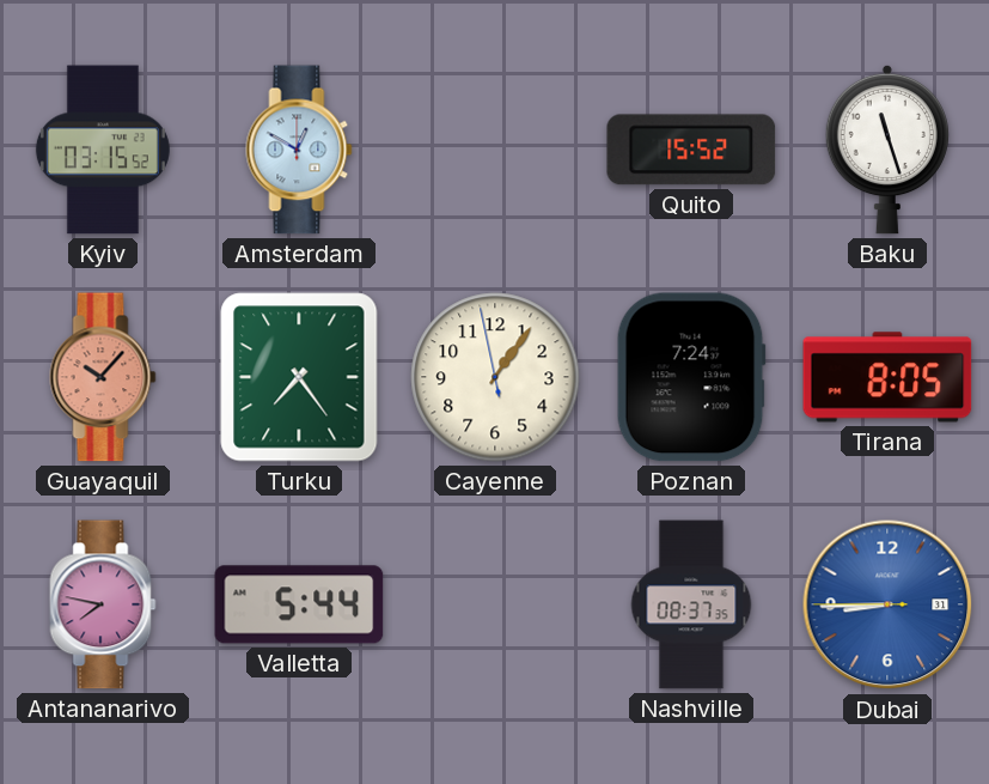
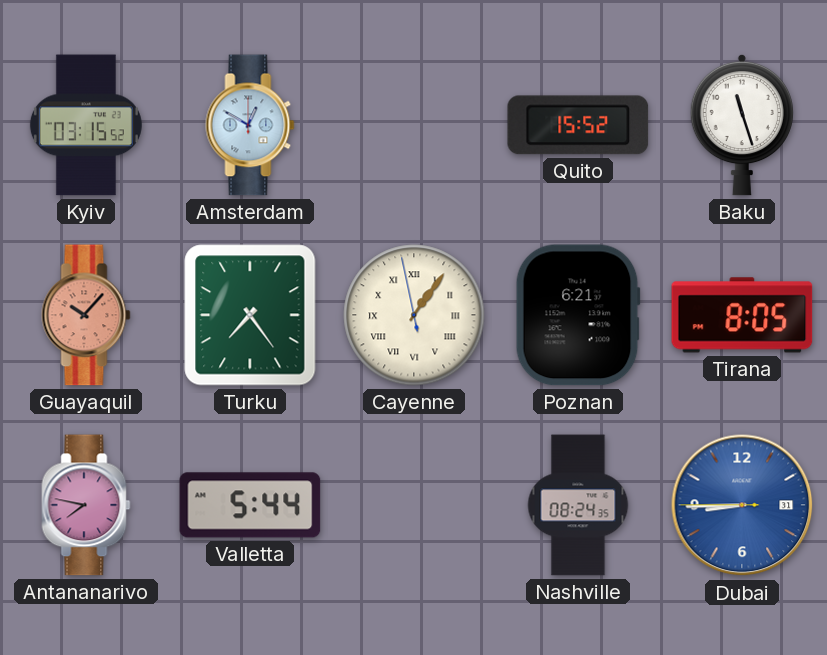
Cayenne numerals: Arabic -> Roman
Poznan: 7:24 -> 6:21
Nashville: 08:37 -> 08:24
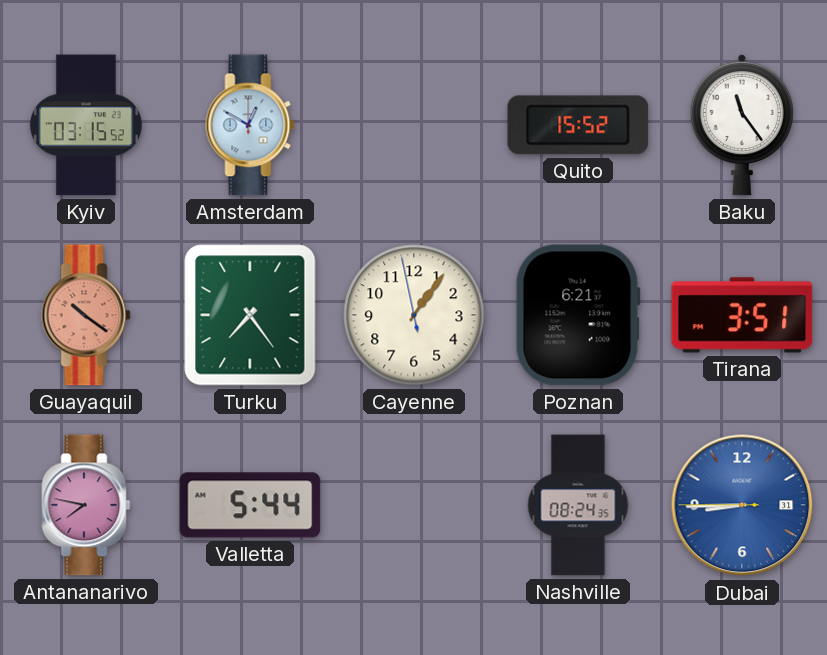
Baku: 11:27 -> 11:24
Guayaquil: 10:07 -> 10:21
Cayenne numerals: Roman -> Arabic
Tirana: 8:05 -> 3:51
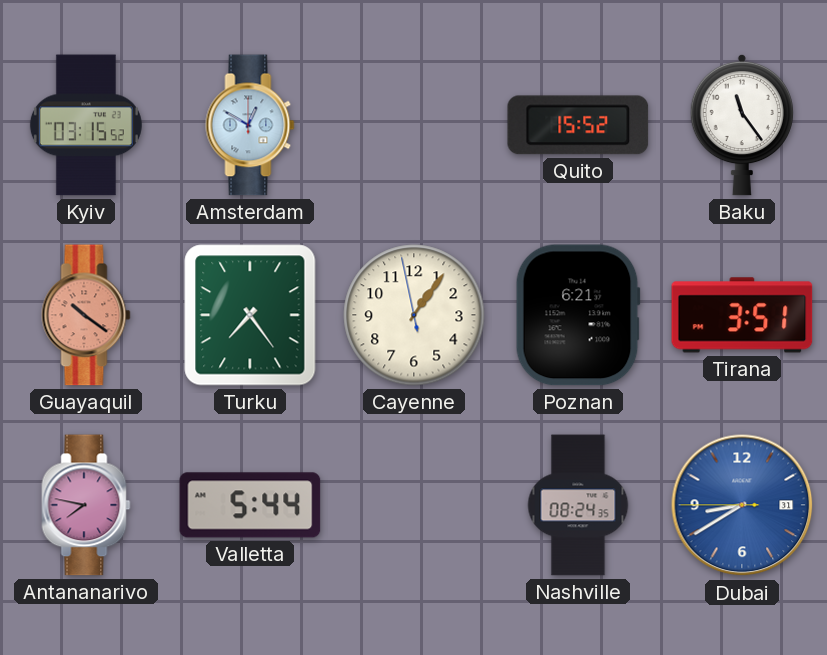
Dubai: 8:44 -> 8:39
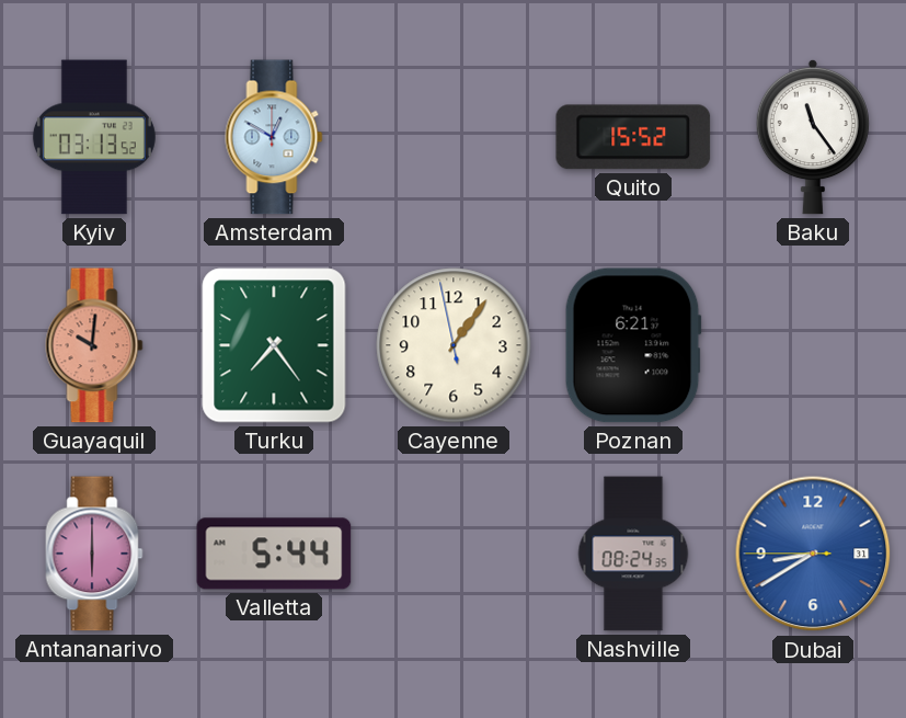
Kyiv: 03:15 -> 03:13
Guayaquil: 10:21 -> 10:01
Tirana: 3:51 -> none
Antananarivo: 7:47 -> 6:00
